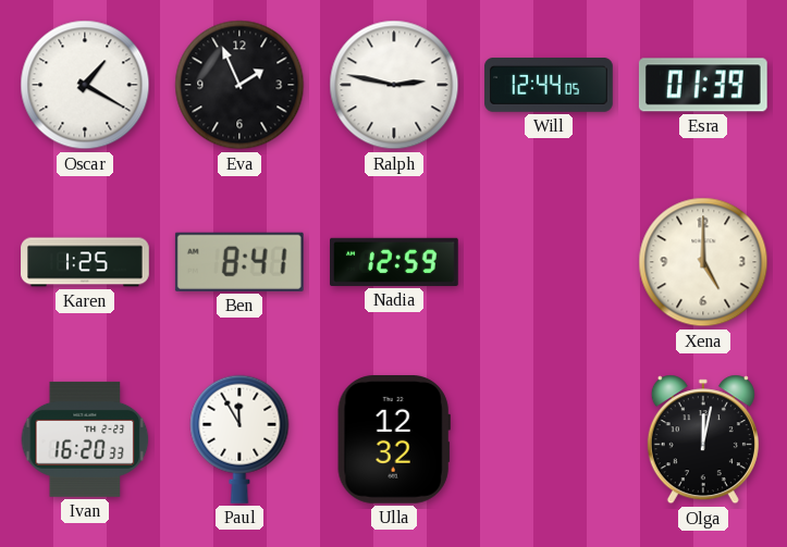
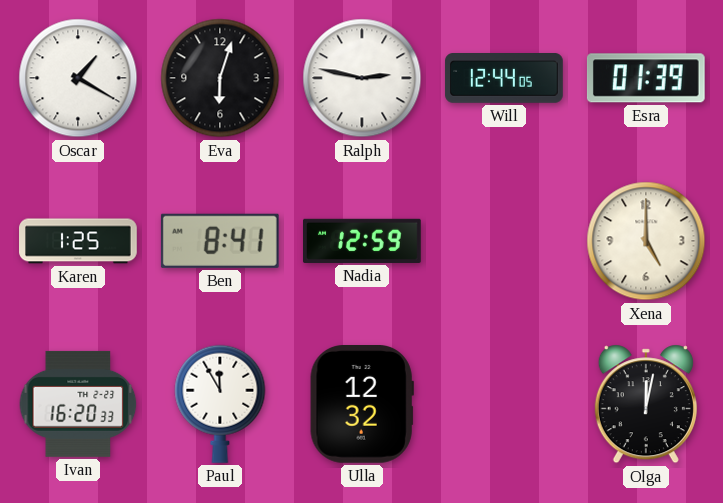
Eva: 1:56 -> 6:03
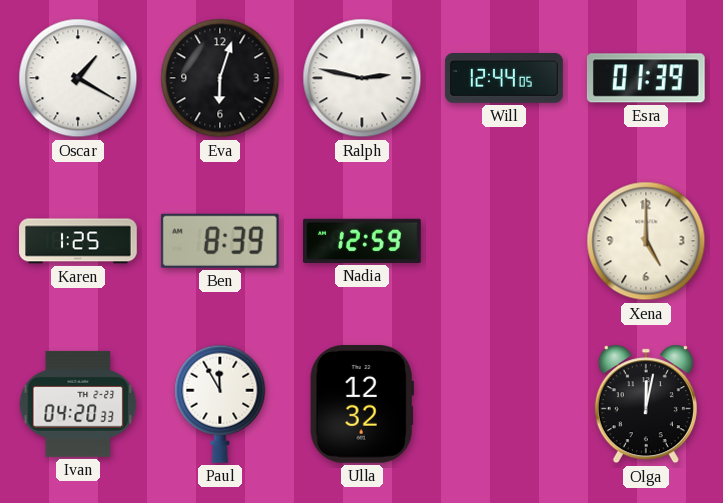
Ben: 8:41 -> 8:39
Ivan: 16:20 -> 04:20
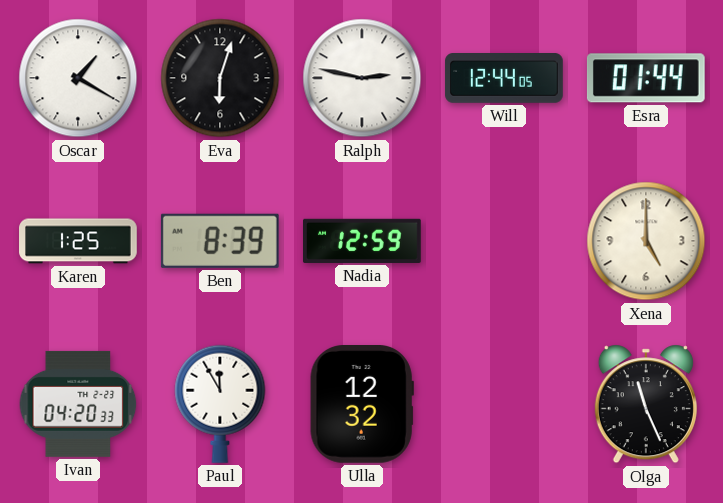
Esra: 01:39 -> 01:44
Olga: 12:02 -> 11:26
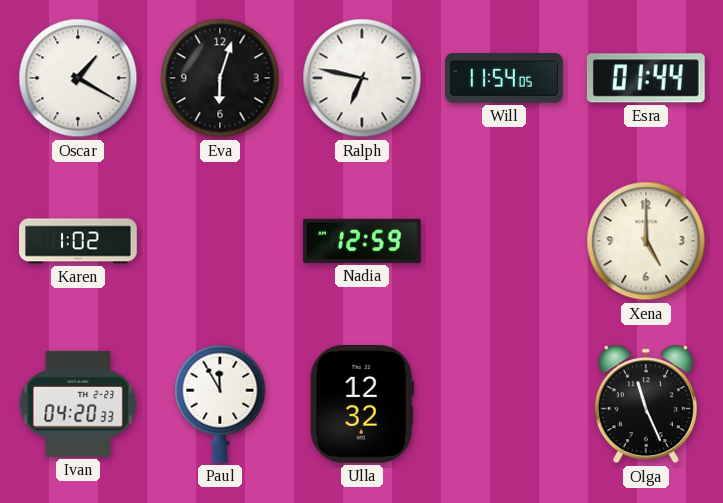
Ralph: 2:47 -> 6:47
Will: 12:44 -> 11:54
Karen: 1:25 -> 1:02
Ben: 8:39 -> none
